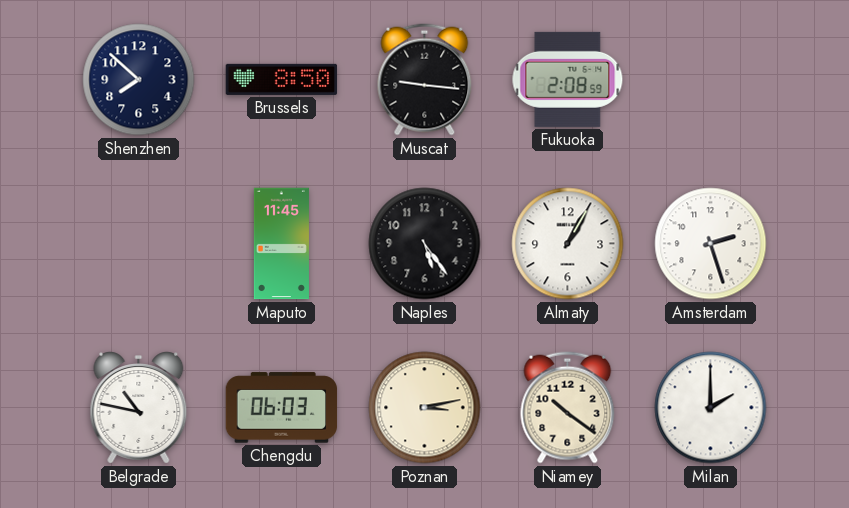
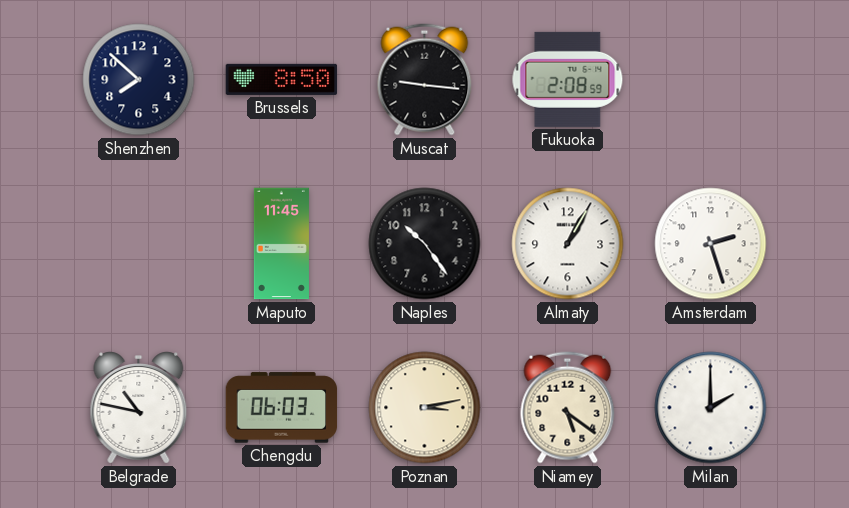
Naples: 5:24 -> 10:24
Niamey: 10:21 -> 5:21
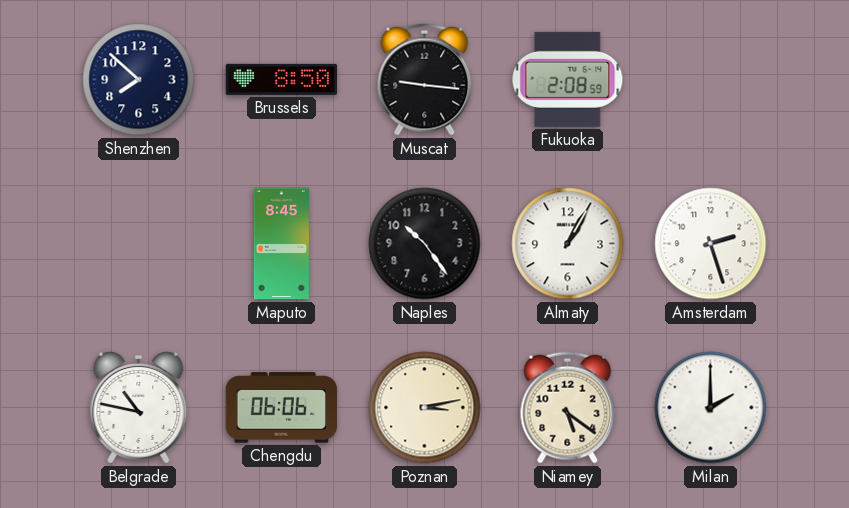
Maputo: 11:45 -> 8:45
Chengdu: 06:03 -> 06:06
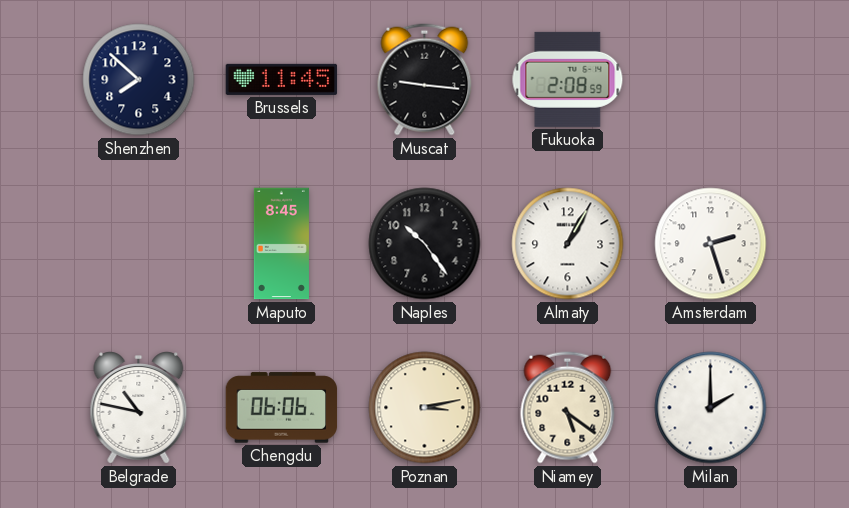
Brussels: 8:50 -> 11:45
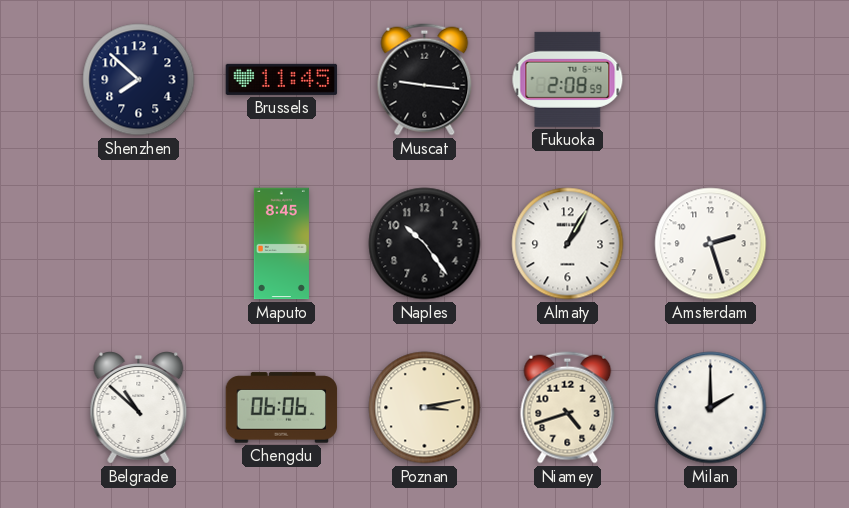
Belgrade: 10:47 -> 10:52
Niamey: 5:21 -> 4:42
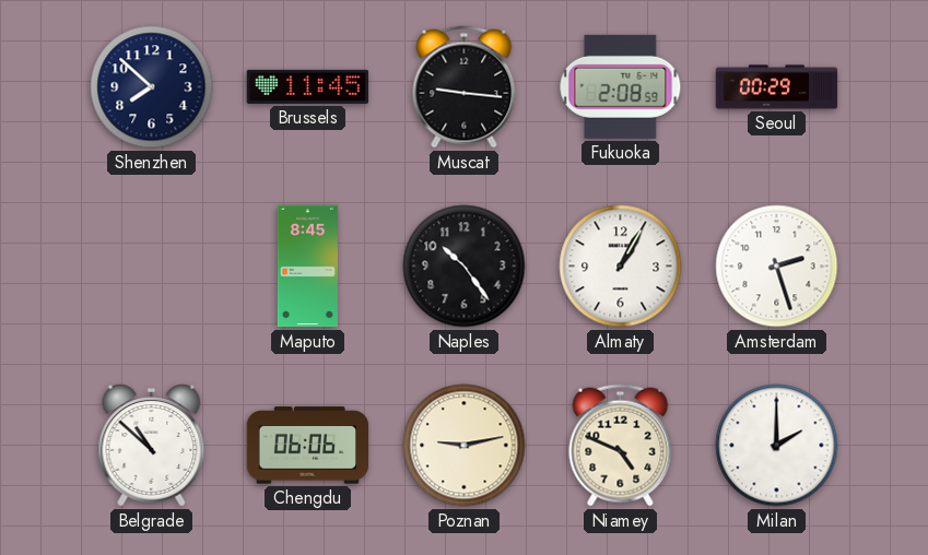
Seoul: none -> 00:29
Poznan: 3:13 -> 9:13
Niamey: 4:42 -> 4:49
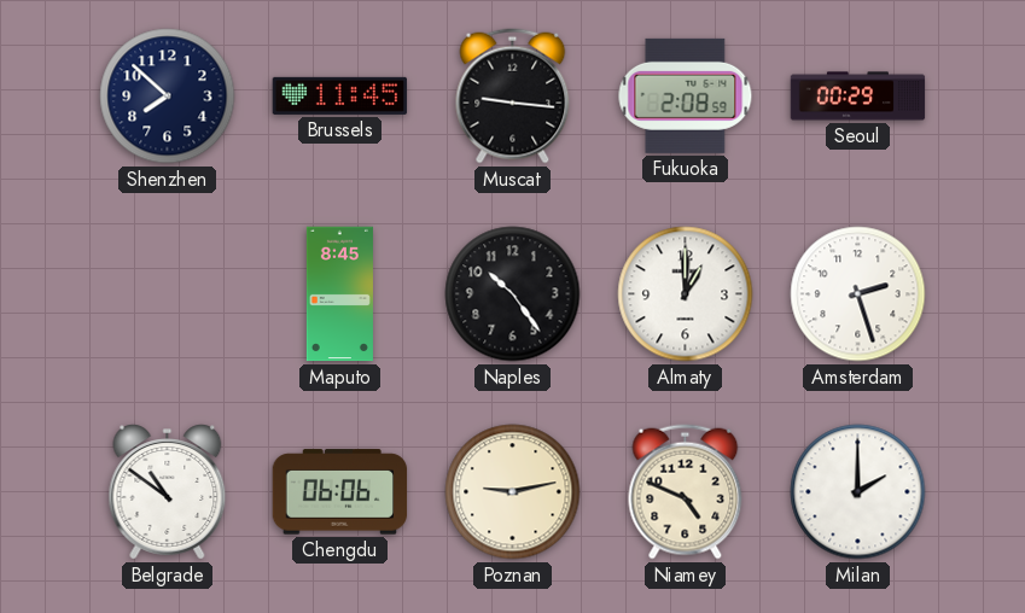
Almaty: 1:05 -> 1:00
Belgrade: 10:52 -> 10:51
